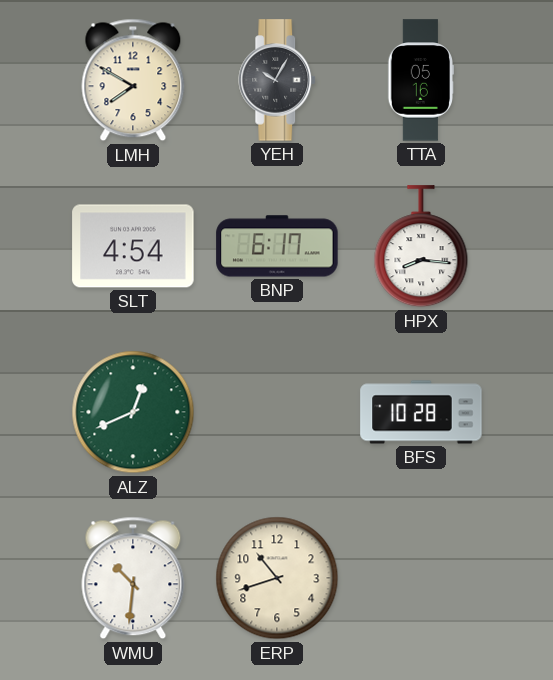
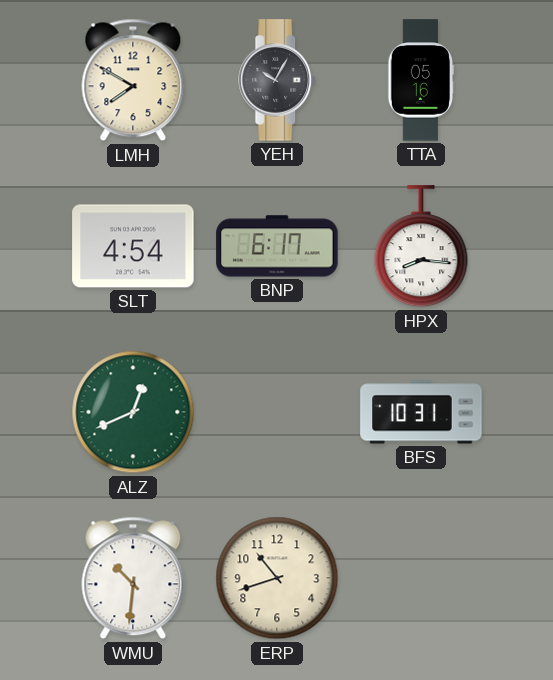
BFS: 10:28 -> 10:31
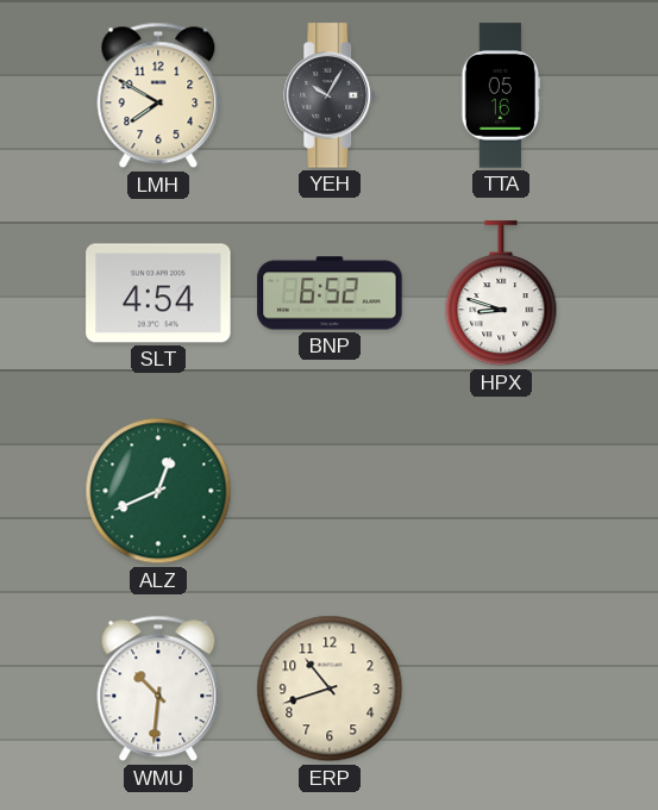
BNP: 6:17 -> 6:52
HPX: 8:16 -> 8:48
BFS: 10:31 -> none
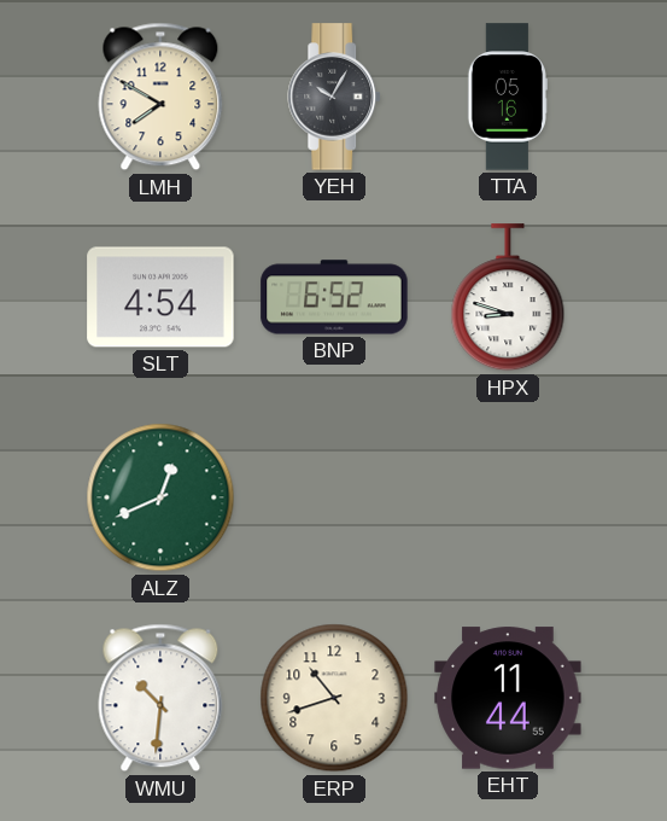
EHT: none -> 11:44
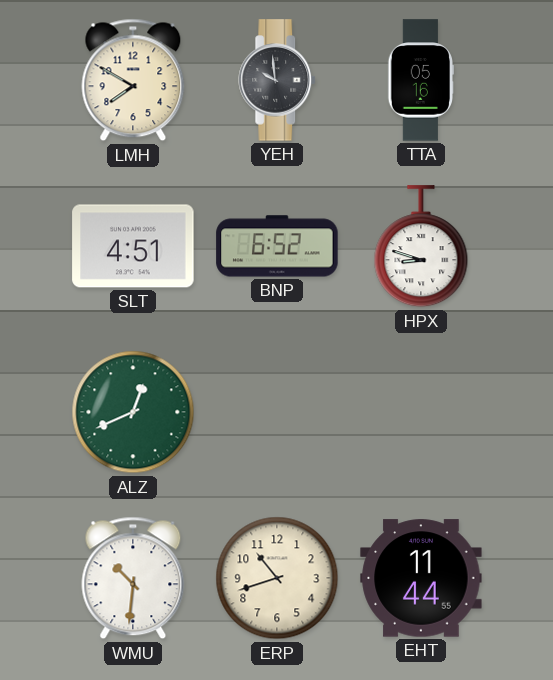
YEH: 10:05 -> 9:59
SLT: 4:54 -> 4:51
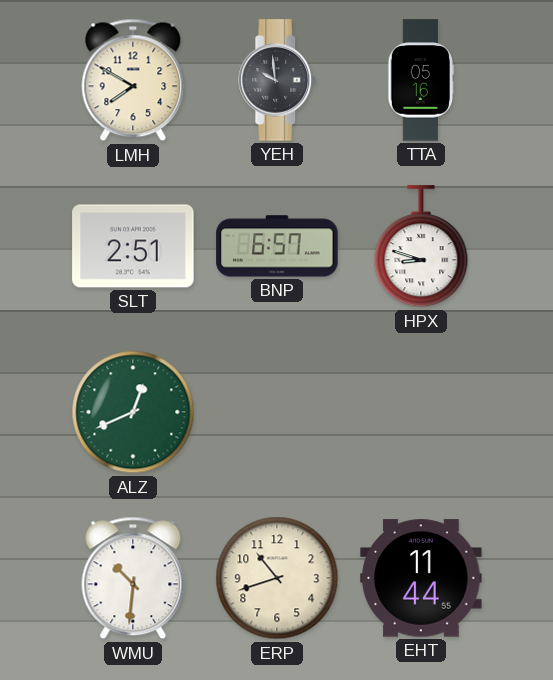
SLT: 4:51 -> 2:51
BNP: 6:52 -> 6:57
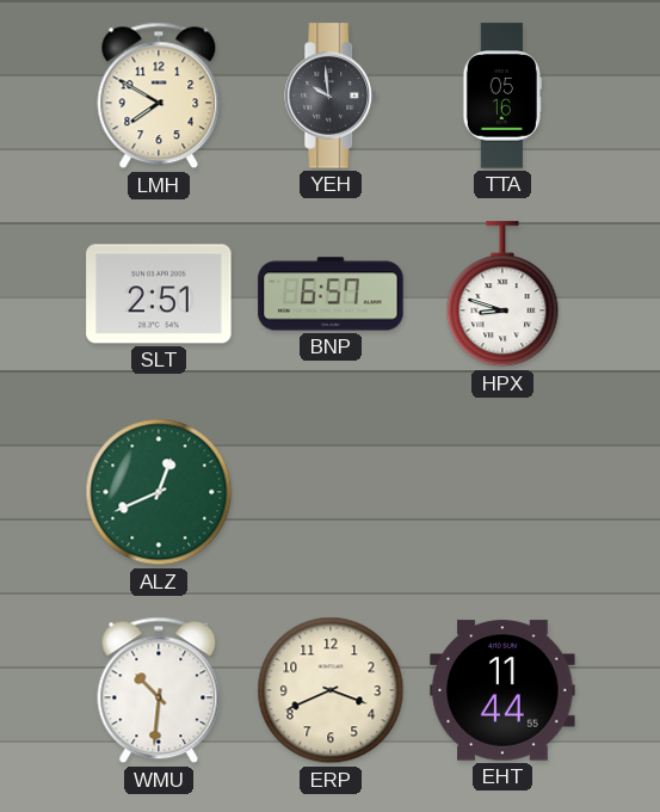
ERP: 10:42 -> 3:41
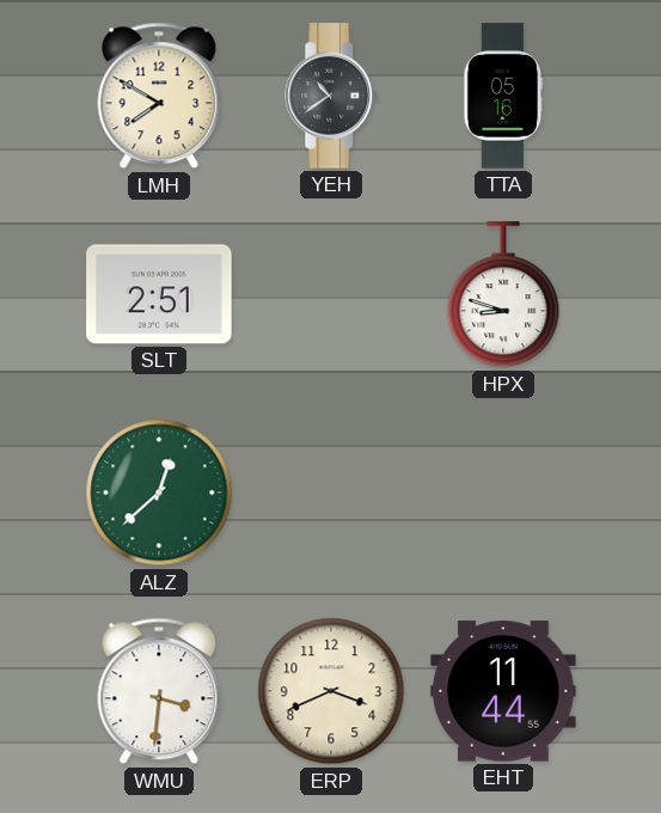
YEH: 9:59 -> 10:39
BNP: 6:57 -> none
ALZ: 12:41 -> 12:38
WMU: 10:31 -> 3:31
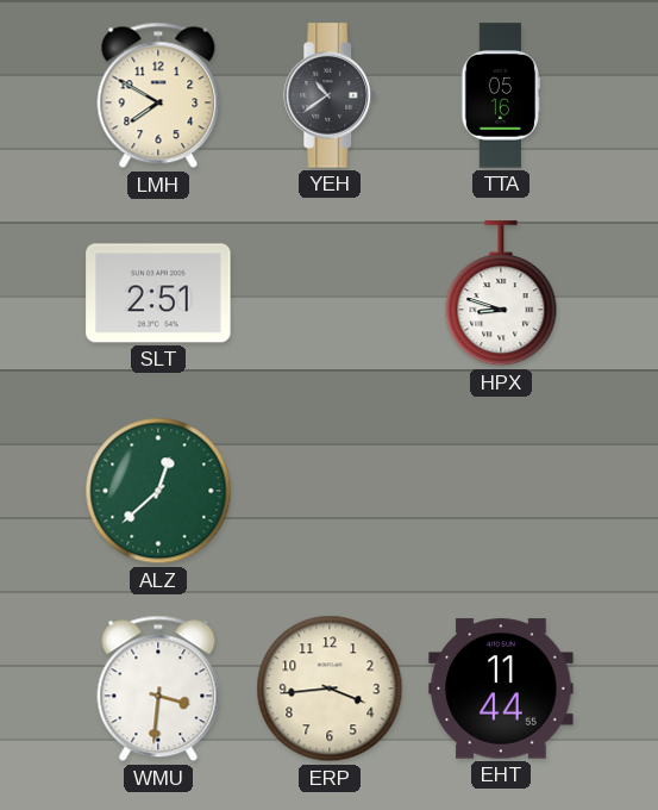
ERP: 3:41 -> 3:44
